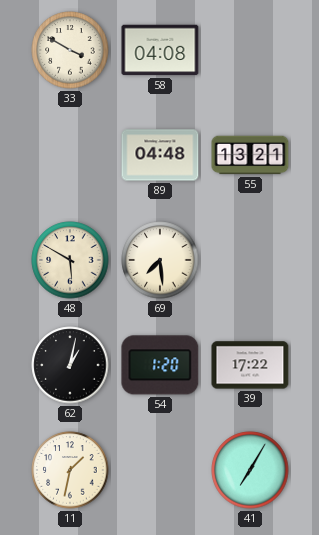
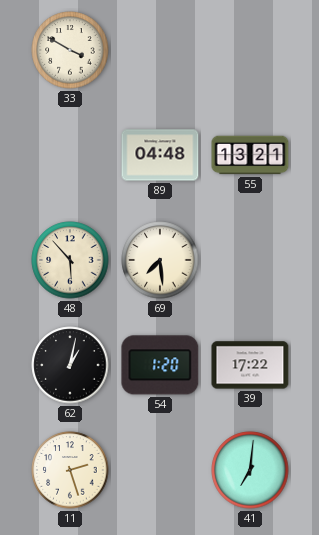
58: 04:08 -> none
48: 5:50 -> 5:53
11: 1:32 -> 2:27
41: 7:05 -> 7:01
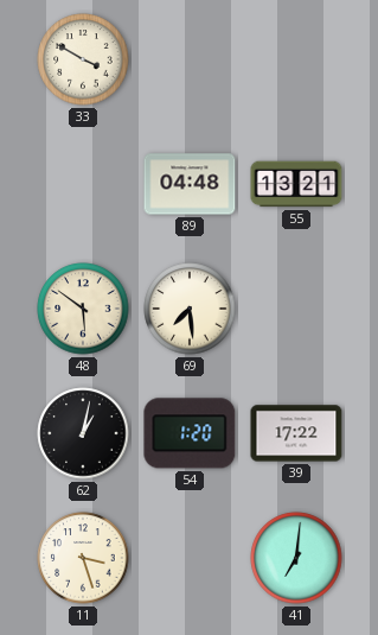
48: 5:53 -> 5:51
11: 2:27 -> 3:27
